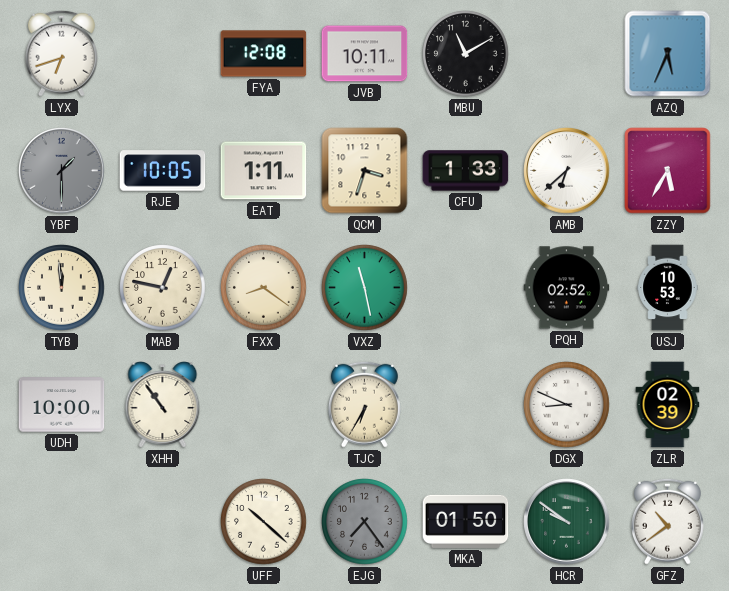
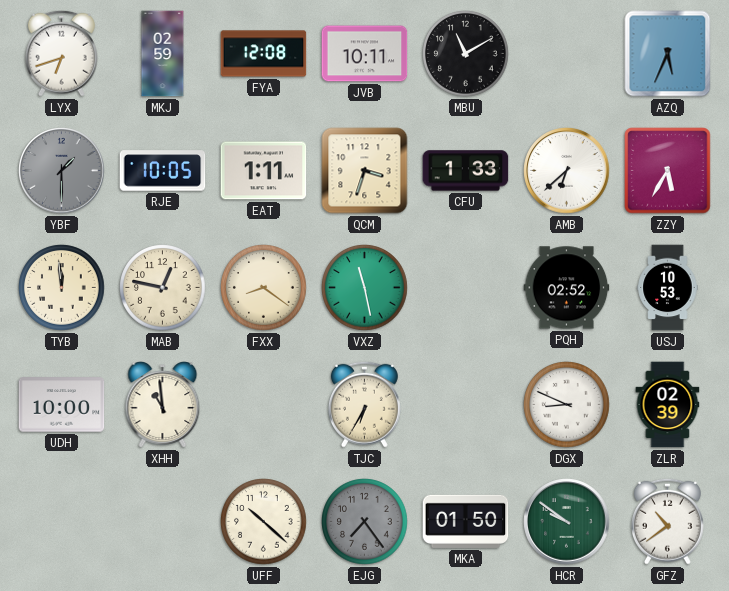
MKJ: none -> 02:59
XHH: 10:54 -> 10:59
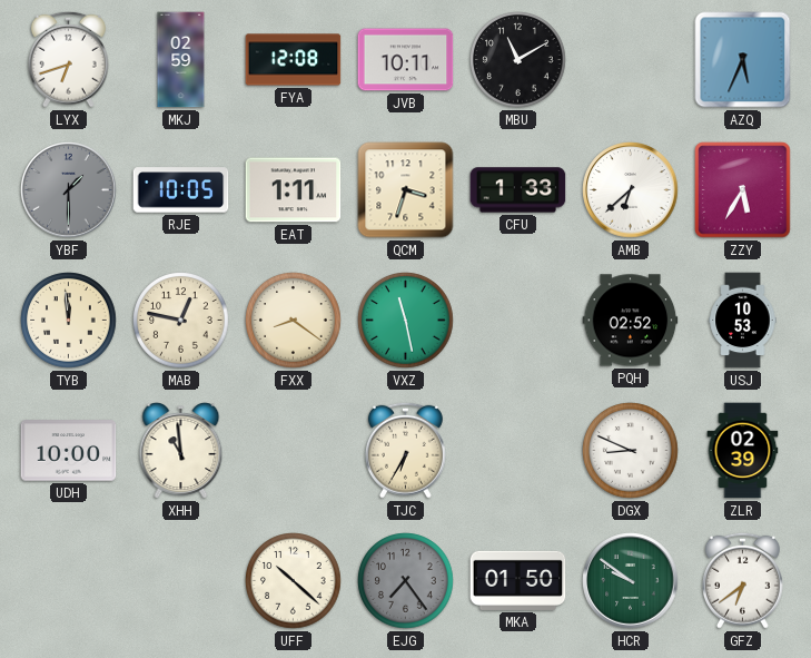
GFZ: 10:39 -> 6:39
